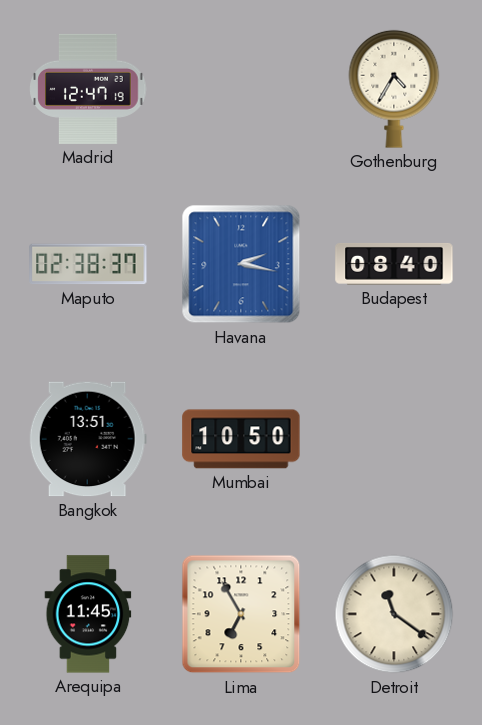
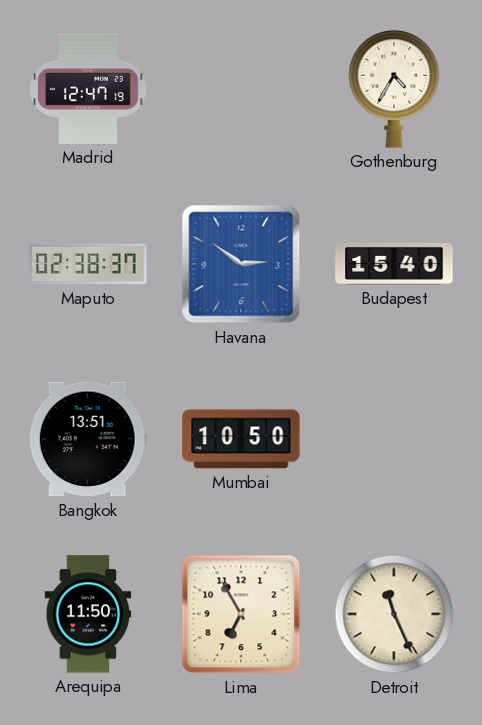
Havana: 2:17 -> 2:51
Budapest: 08:40 -> 15:40
Arequipa: 11:45 -> 11:50
Detroit: 11:21 -> 11:26
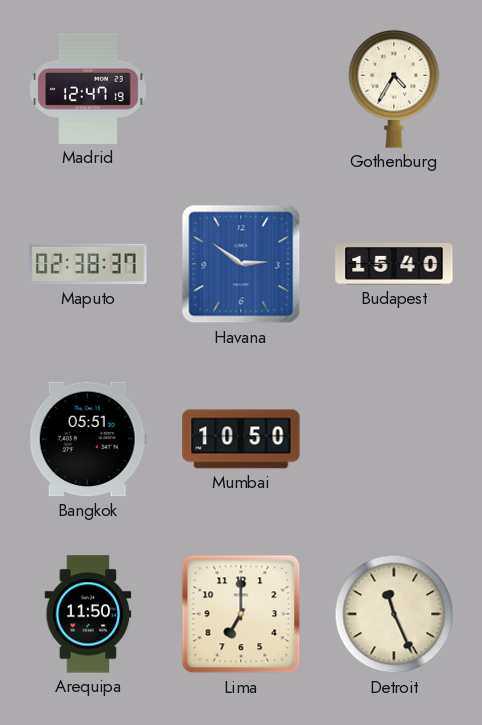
Bangkok: 13:51 -> 05:51
Lima: 6:55 -> 7:00
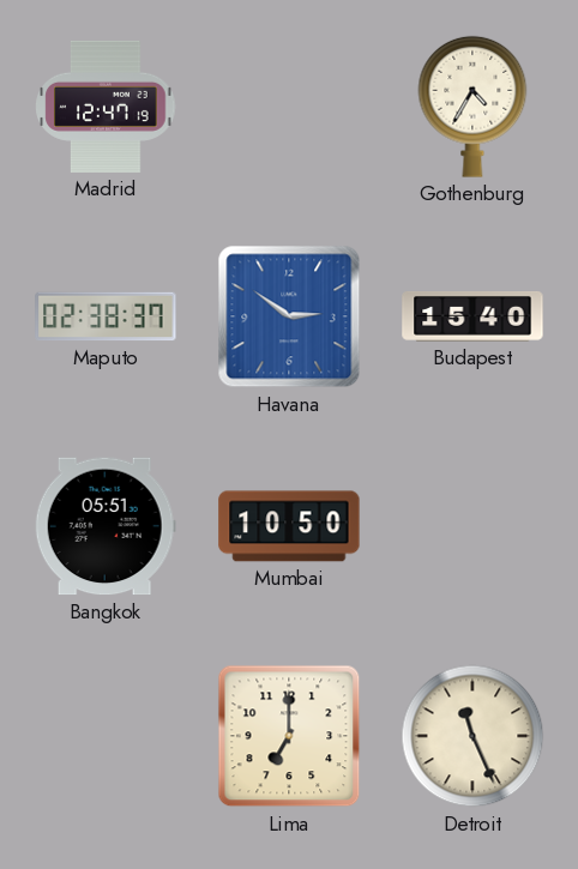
Arequipa: 11:50 -> none
